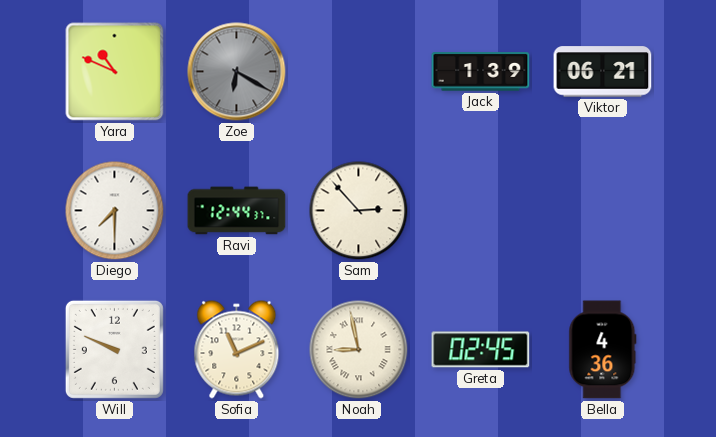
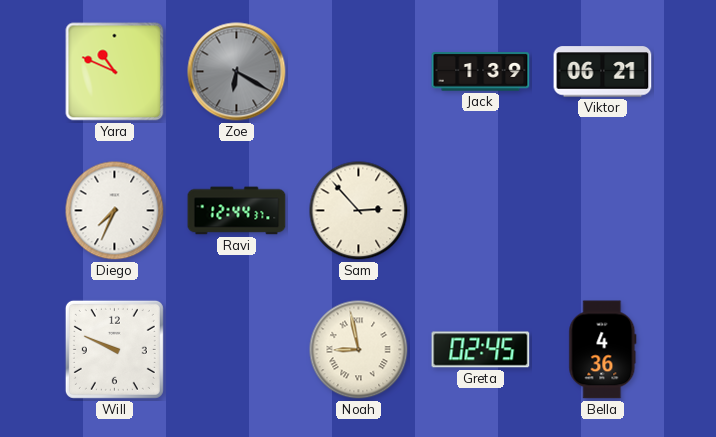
Diego: 7:30 -> 7:34
Sofia: 11:11 -> none
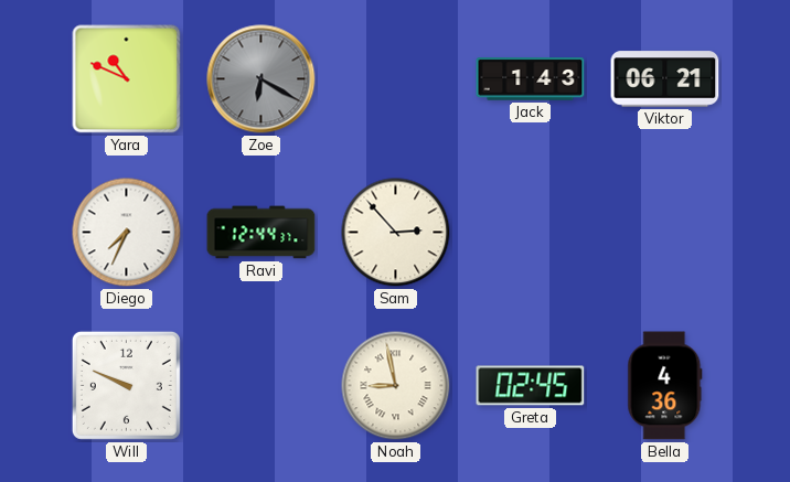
Jack: 1:39 -> 1:43
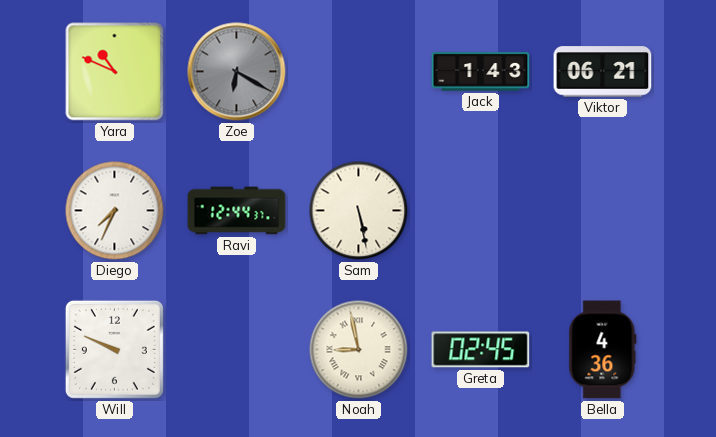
Sam: 2:53 -> 5:28
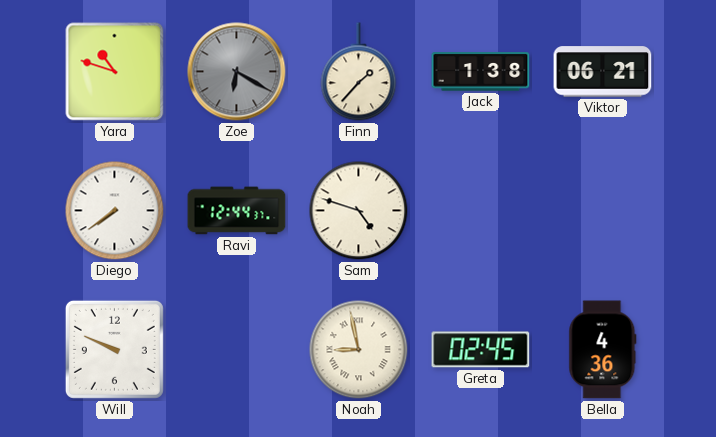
Yara: 10:49 -> 10:48
Finn: none -> 1:37
Jack: 1:43 -> 1:38
Diego: 7:34 -> 7:39
Sam: 5:28 -> 4:48
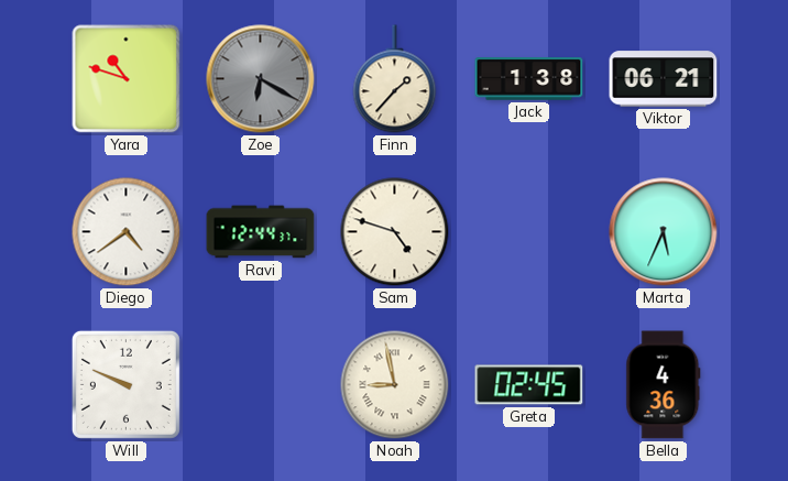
Diego: 7:39 -> 4:39
Marta: none -> 5:34
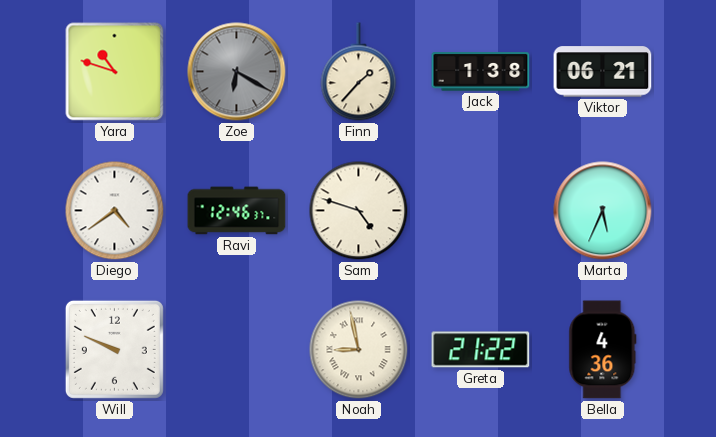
Ravi: 12:44 -> 12:46
Greta: 02:45 -> 21:22
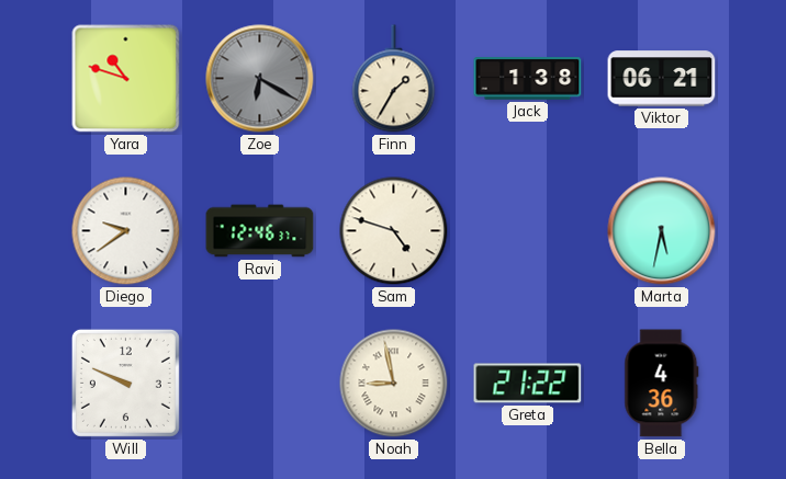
Finn: 1:37 -> 1:35
Diego: 4:39 -> 9:39
Marta: 5:34 -> 5:32
